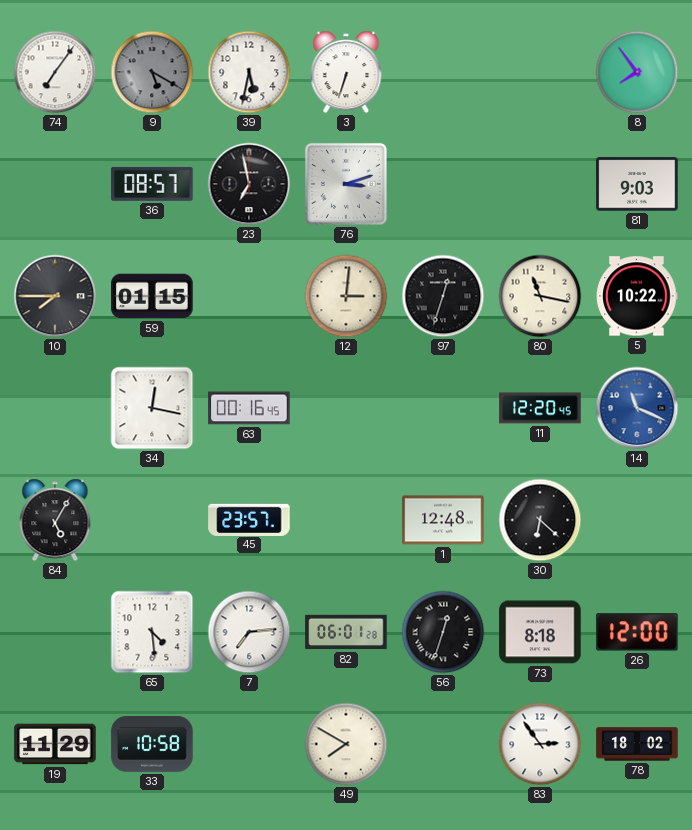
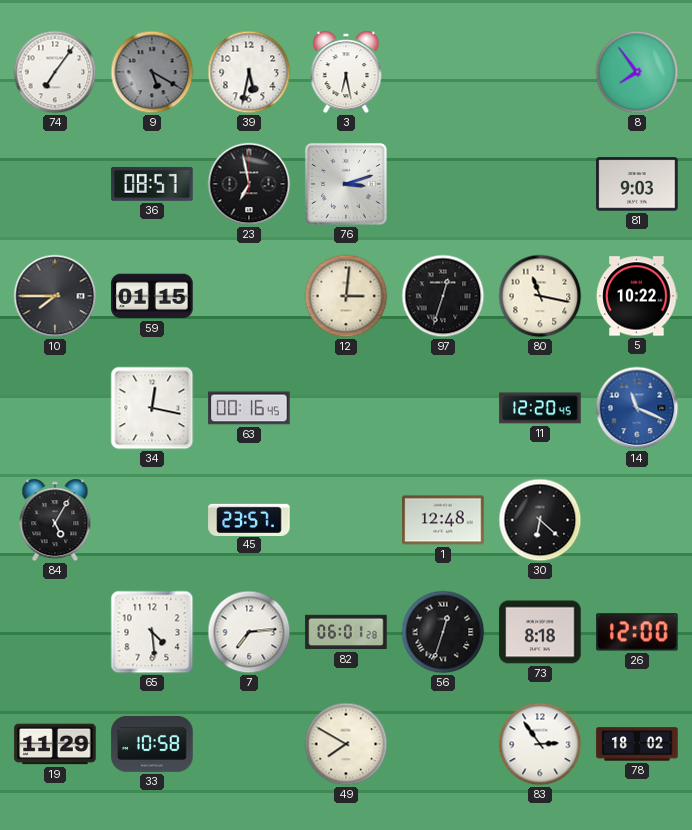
3: 6:33 -> 6:28
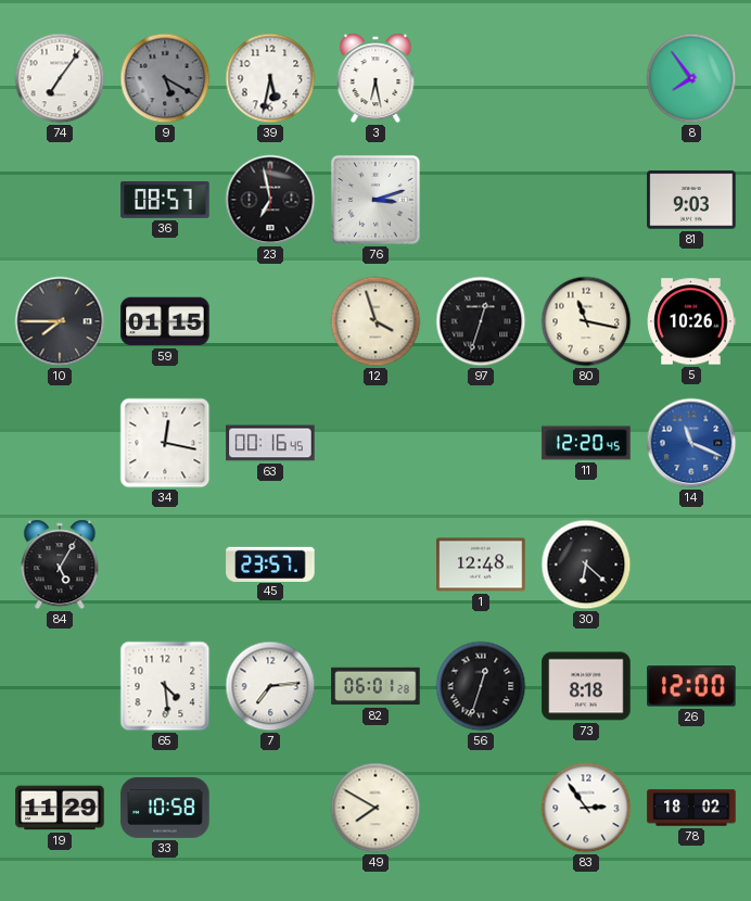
12: 3:01 -> 3:57
5: 10:22 -> 10:26
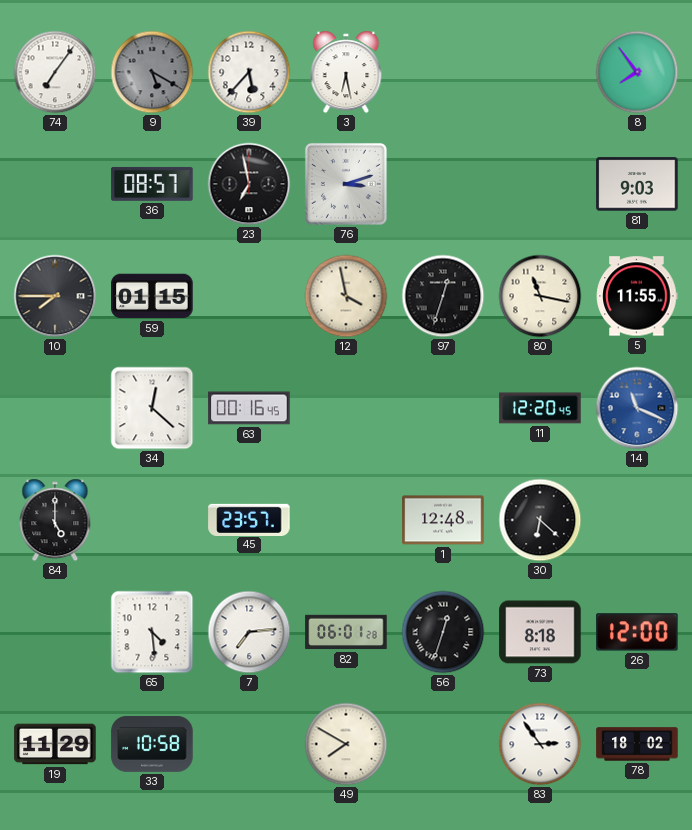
39: 5:32 -> 5:37
12: 3:57 -> 3:58
5: 10:26 -> 11:55
34: 12:17 -> 12:22
84: 5:05 -> 5:00
